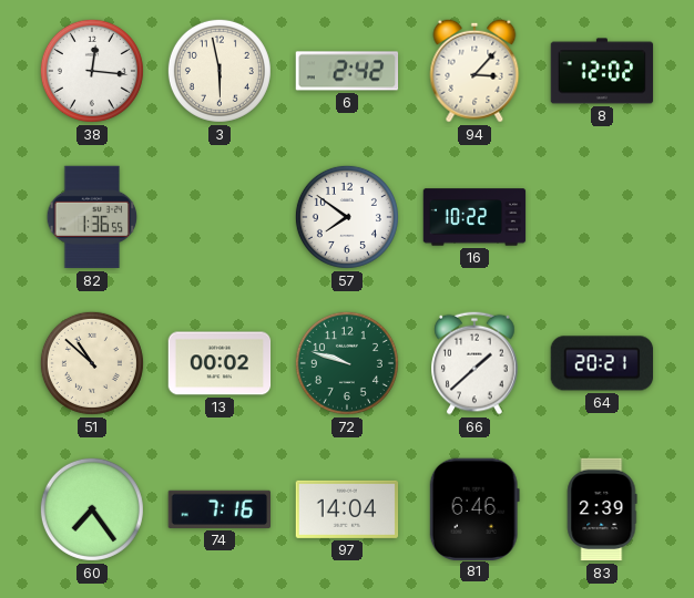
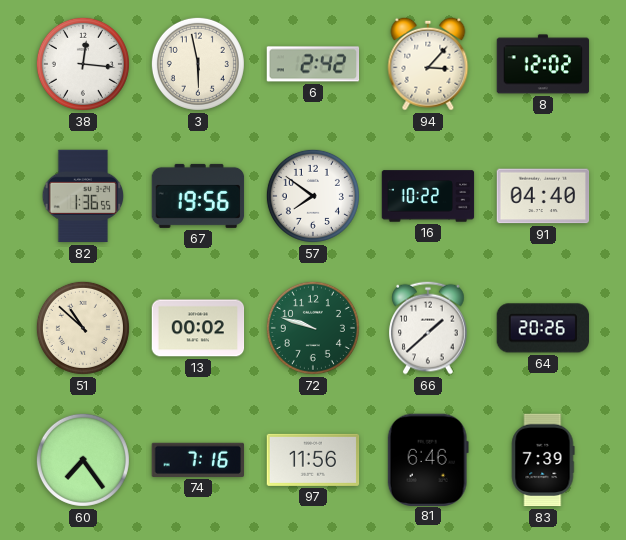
67: none -> 19:56
91: none -> 04:40
64: 20:21 -> 20:26
97: 14:04 -> 11:56
83: 2:39 -> 7:39
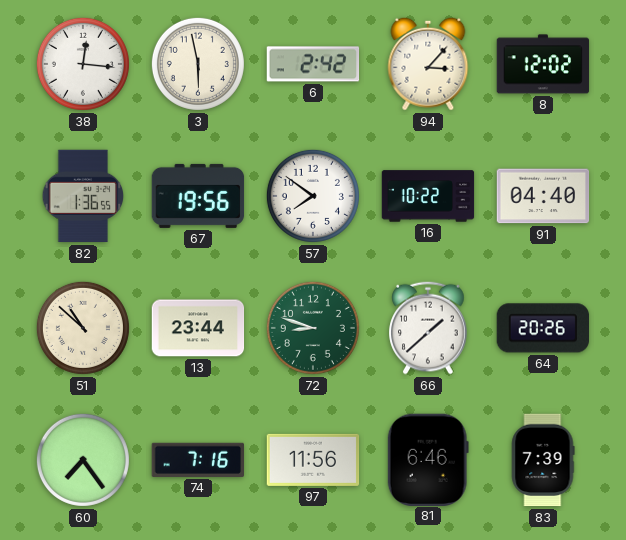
13: 00:02 -> 23:44
72: 9:48 -> 8:48
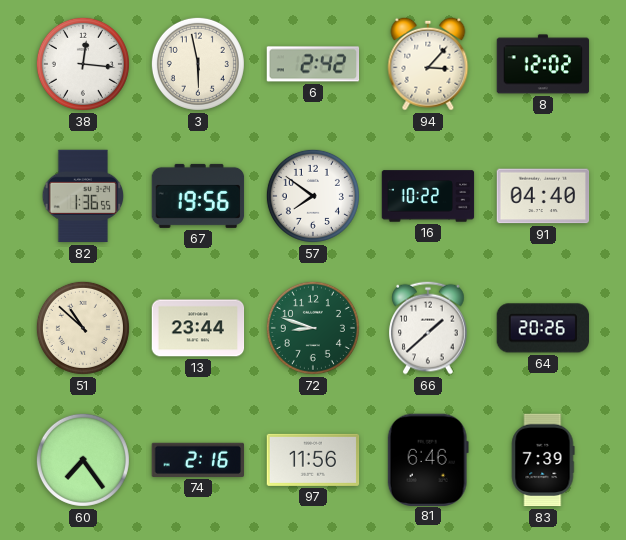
74: 7:16 -> 2:16
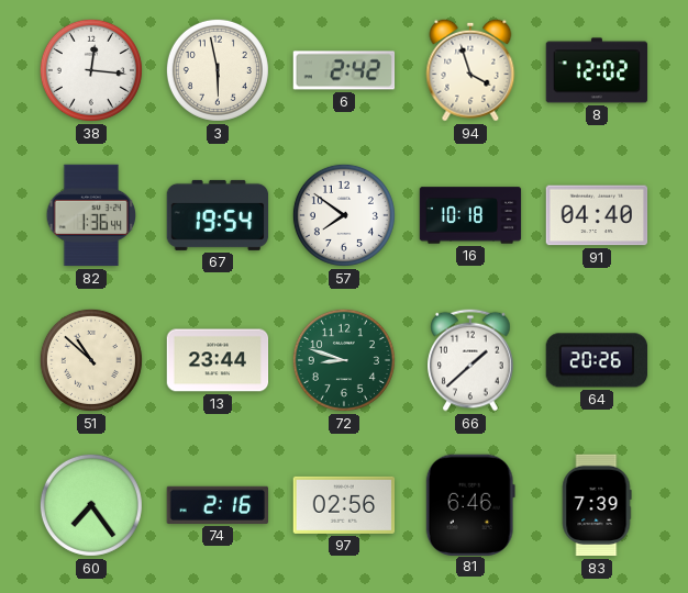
94: 3:07 -> 3:57
82: 1:36:55 -> 1:36:44
67: 19:56 -> 19:54
16: 10:22 -> 10:18
97: 11:56 -> 02:56
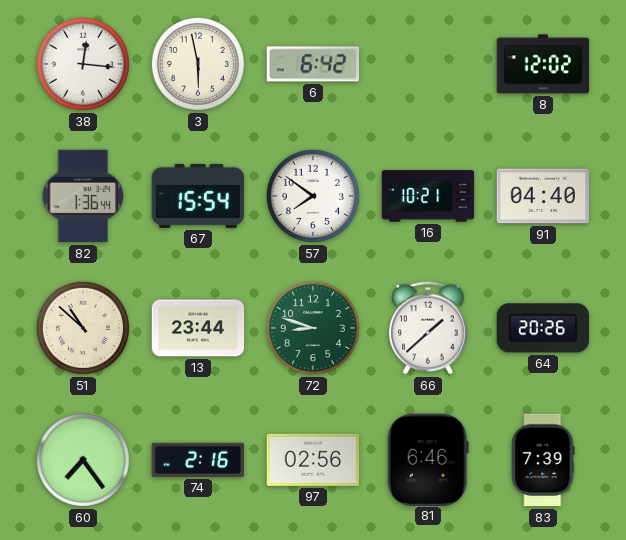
6: 2:42 -> 6:42
94: 3:57 -> none
67: 19:54 -> 15:54
16: 10:18 -> 10:21
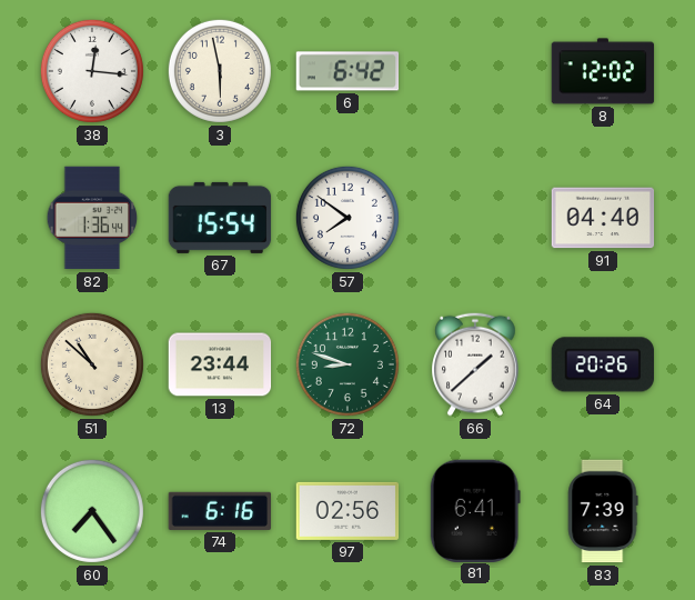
16: 10:21 -> none
74: 2:16 -> 6:16
81: 6:46 -> 6:41
